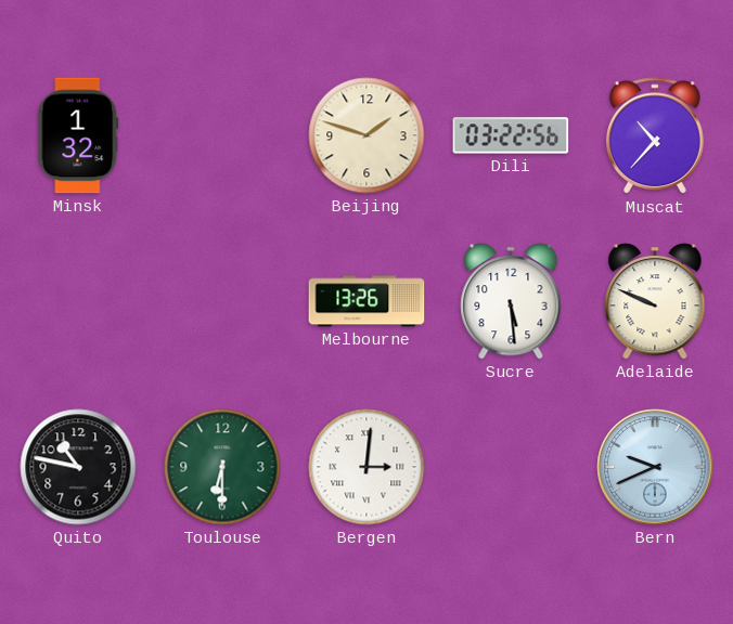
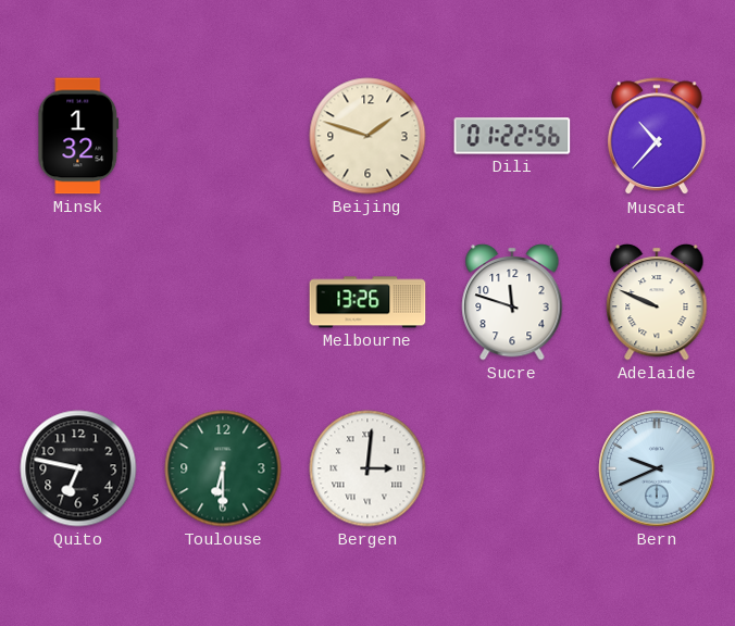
Dili: 03:22 -> 01:22
Sucre: 5:29 -> 11:48
Quito: 10:47 -> 6:47
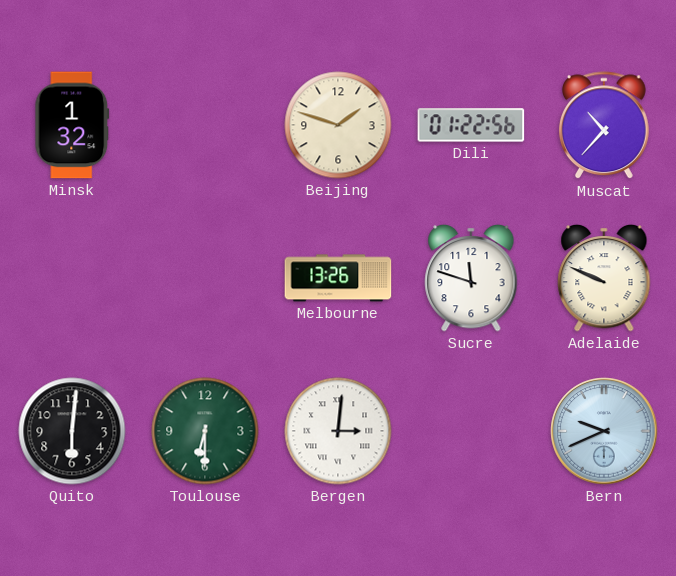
Quito: 6:47 -> 6:01
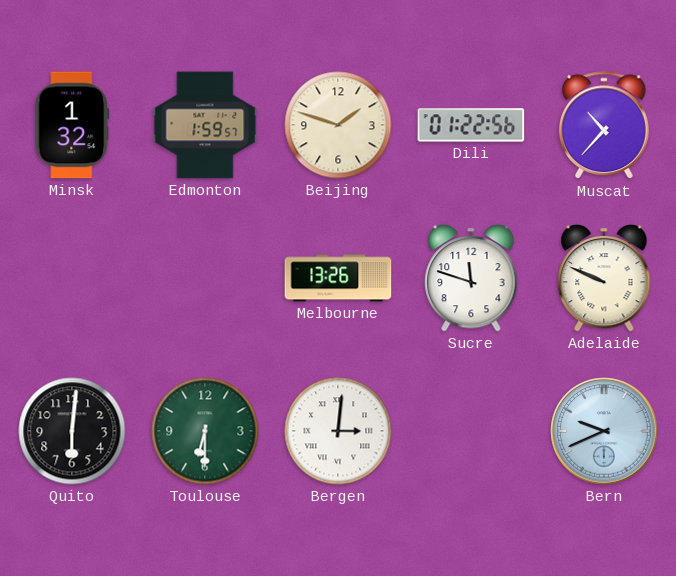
Edmonton: none -> 1:59
